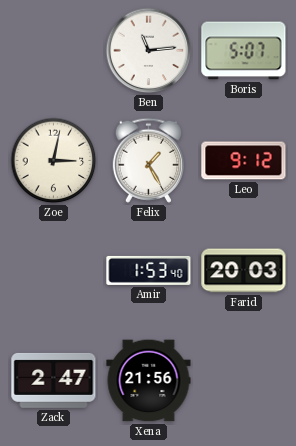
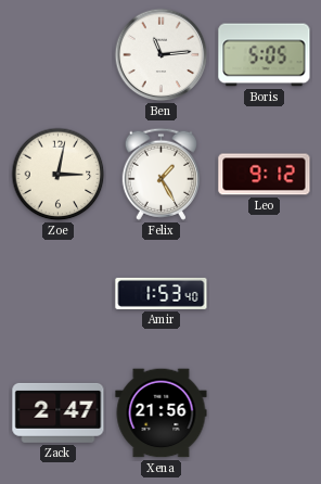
Boris: 5:07 -> 5:05
Farid: 20:03 -> none
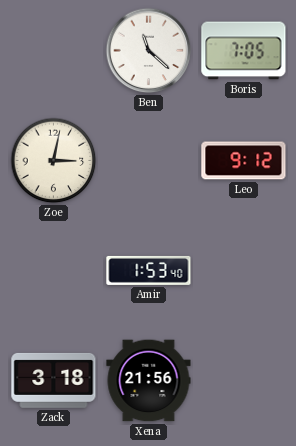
Ben: 11:14 -> 11:22
Boris: 5:05 -> 7:05
Felix: 1:25 -> none
Zack: 2:47 -> 3:18
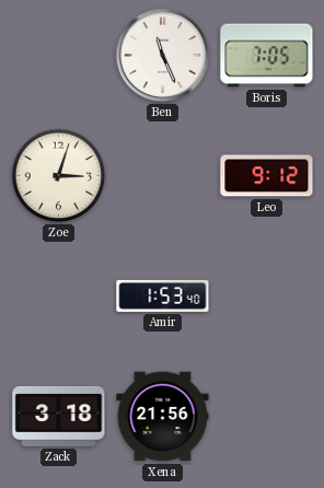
Ben: 11:22 -> 11:26
Zoe: 3:02 -> 3:03
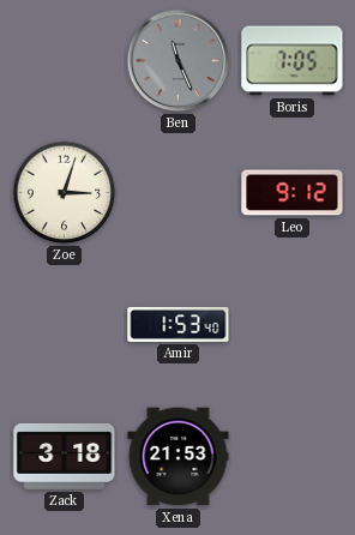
Ben dial: white -> grey
Xena: 21:56 -> 21:53
